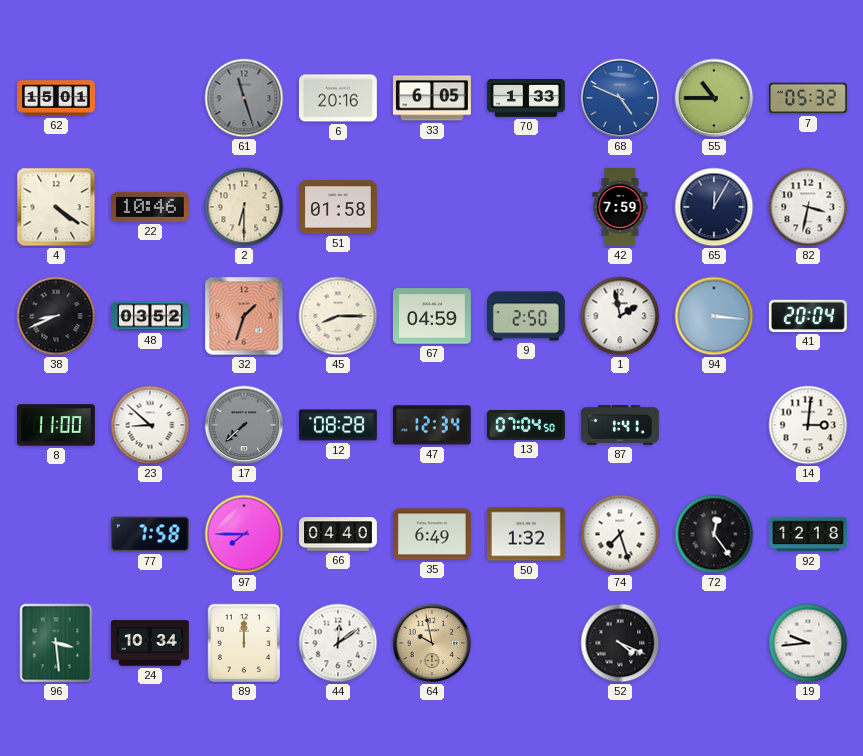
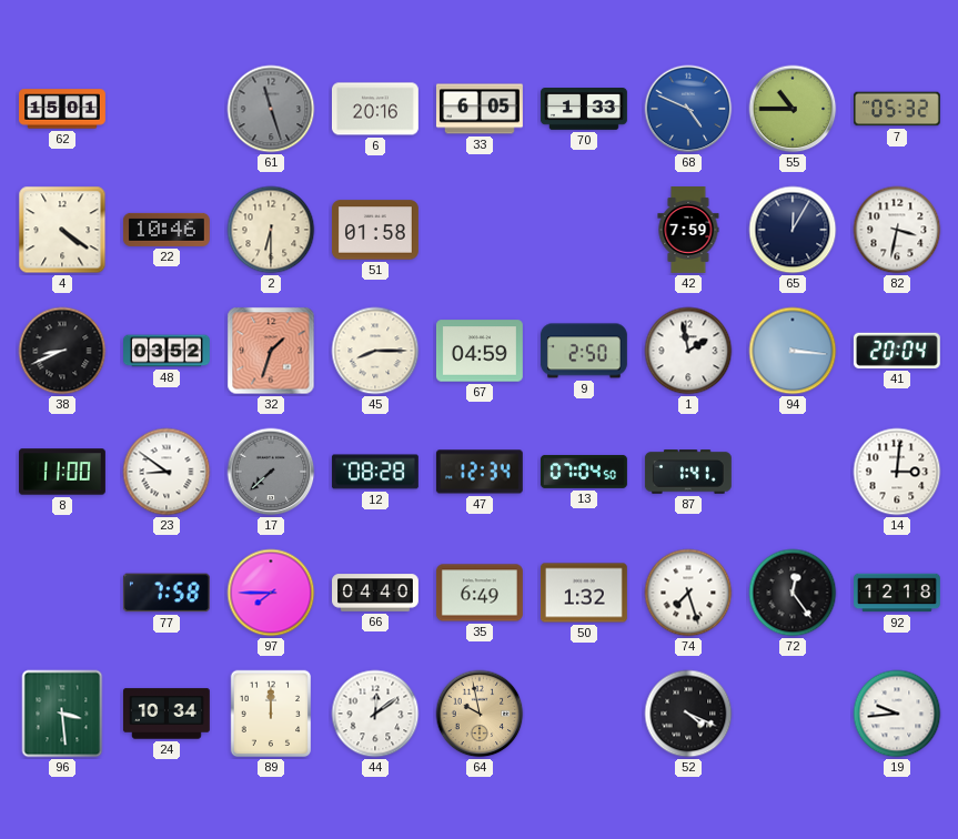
23: 8:52 -> 8:51
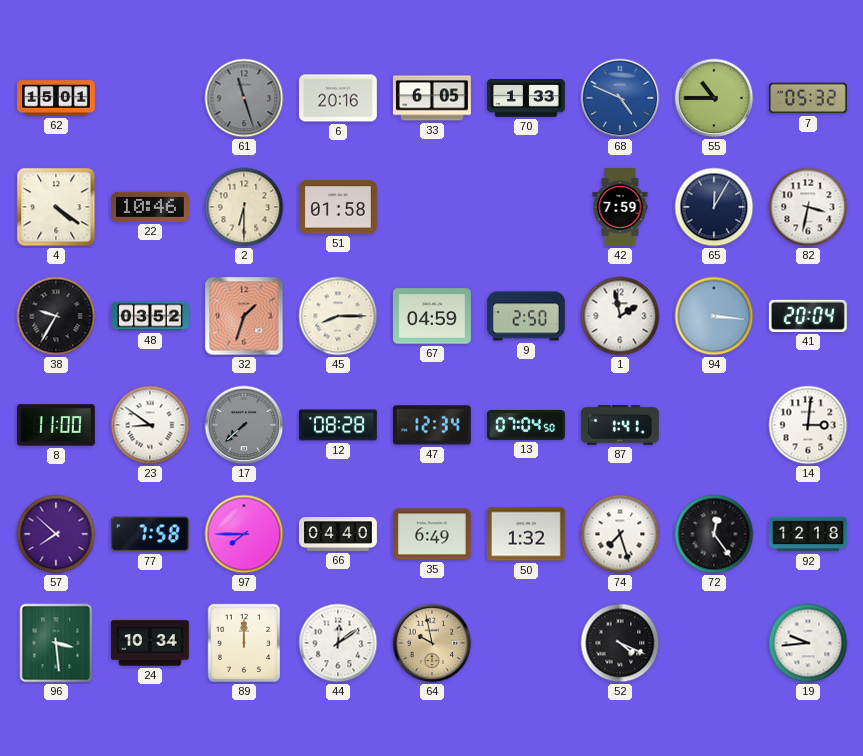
38: 8:41 -> 9:35
57: none -> 7:52
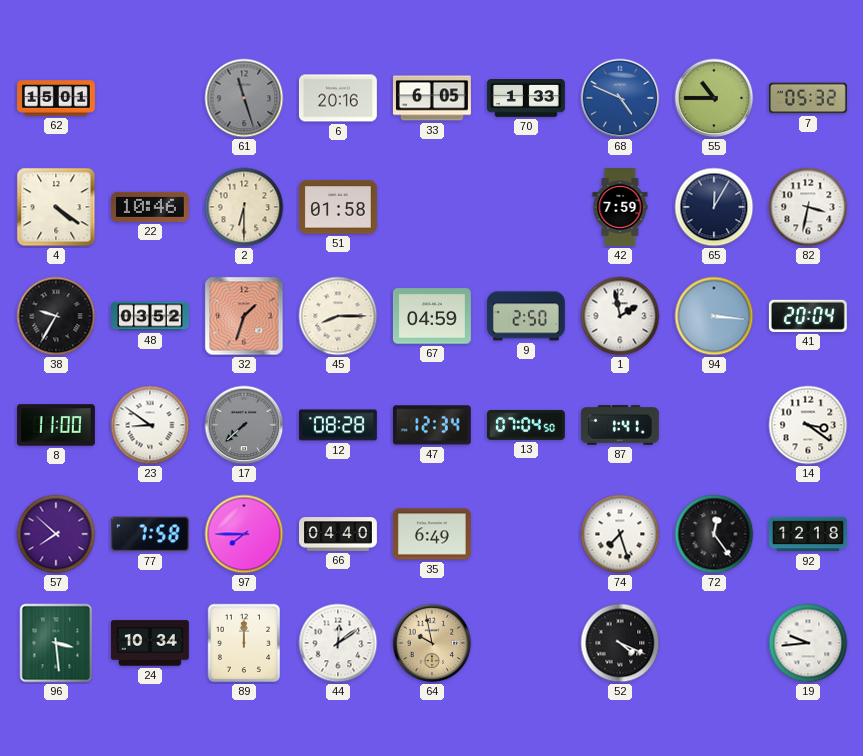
14: 3:01 -> 3:21
50: 1:32 -> none
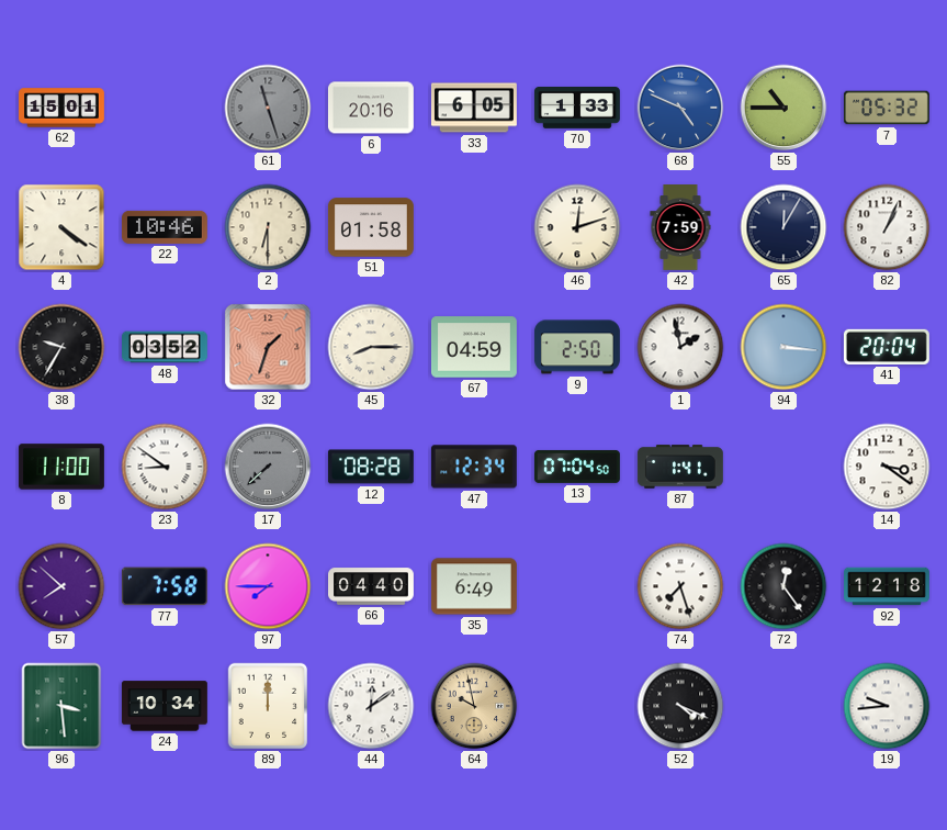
46: none -> 12:12
82: 3:32 -> 1:04
